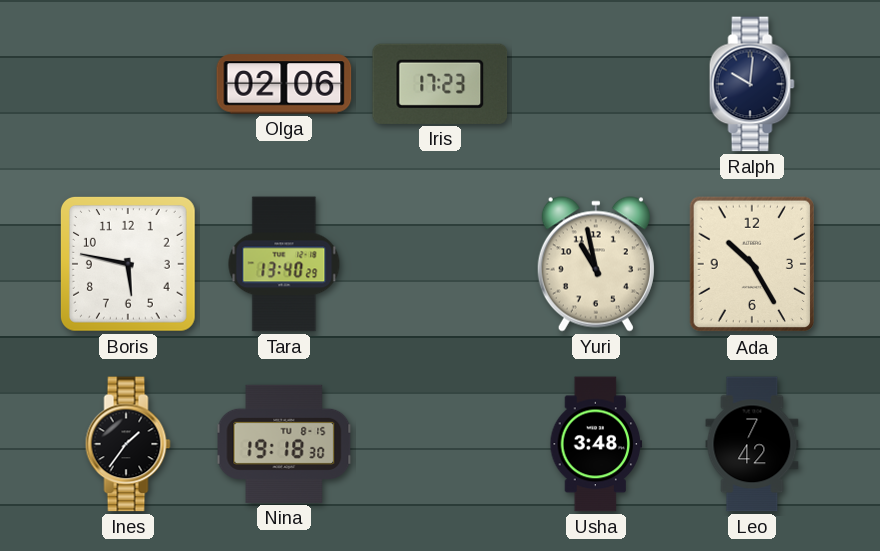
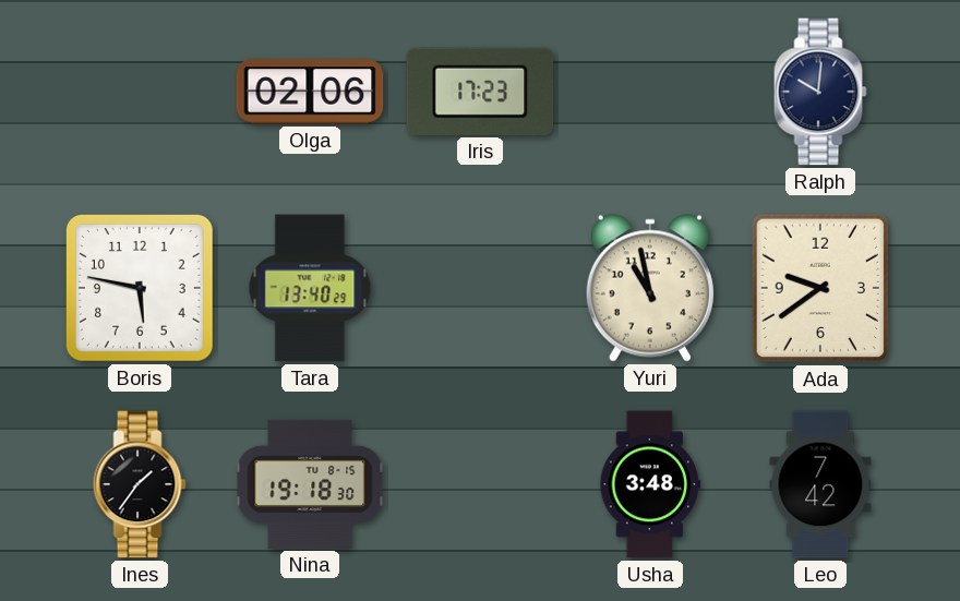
Ada: 10:25 -> 9:39
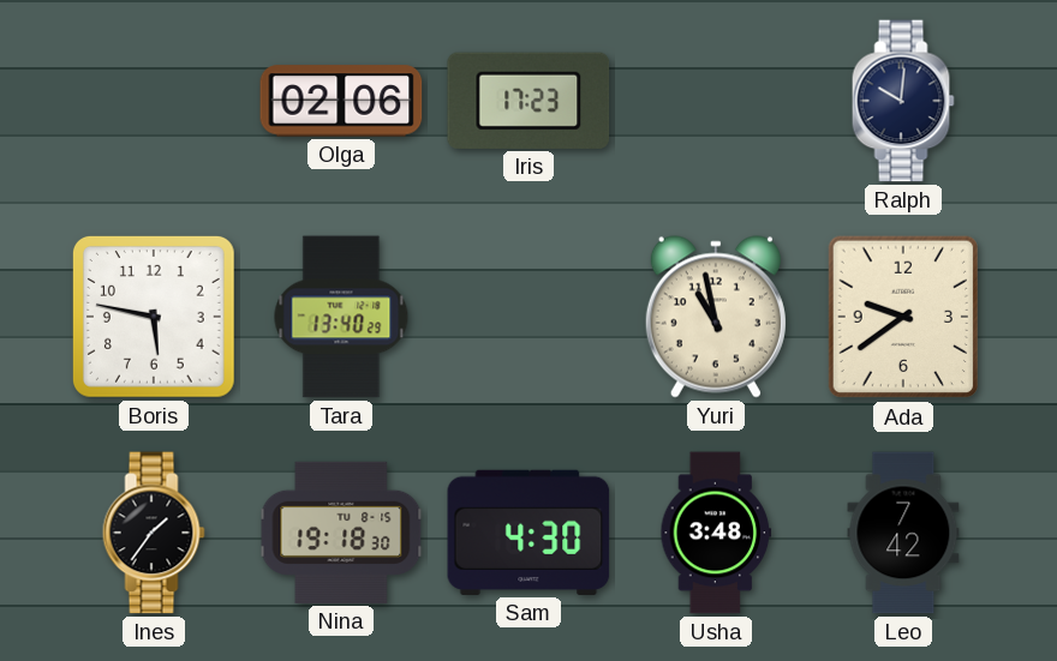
Sam: none -> 4:30
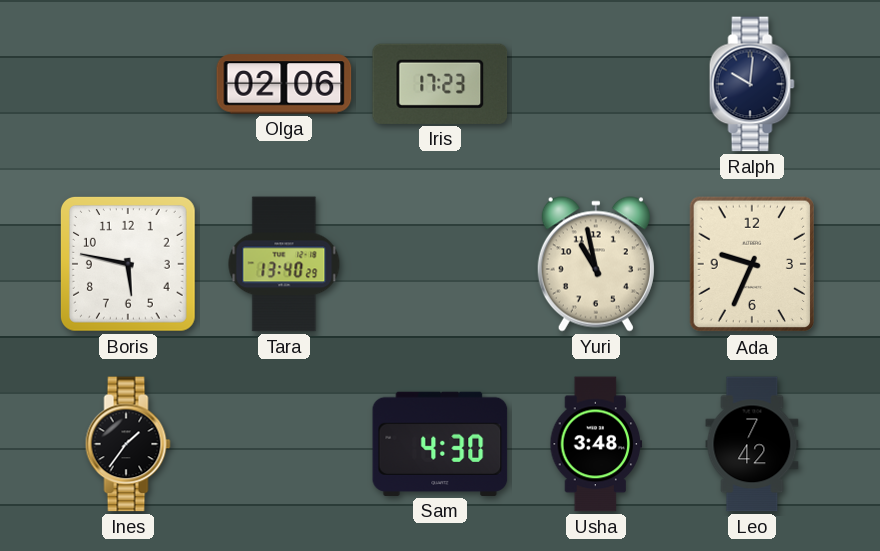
Ada: 9:39 -> 9:34
Nina: 19:18 -> none
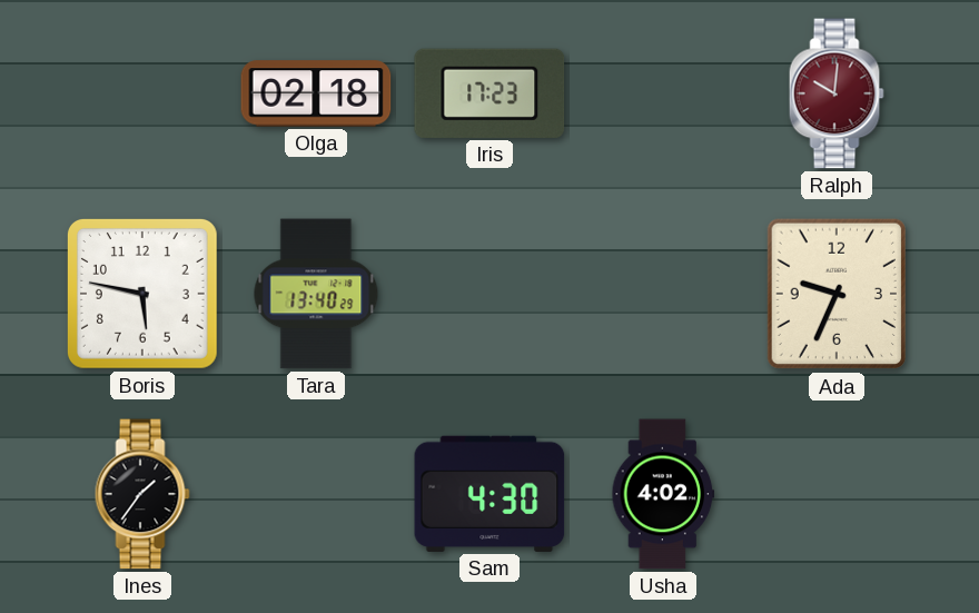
Olga: 02:06 -> 02:18
Ralph dial: navy -> burgundy
Yuri: 10:58 -> none
Usha: 3:48 -> 4:02
Leo: 7:42 -> none
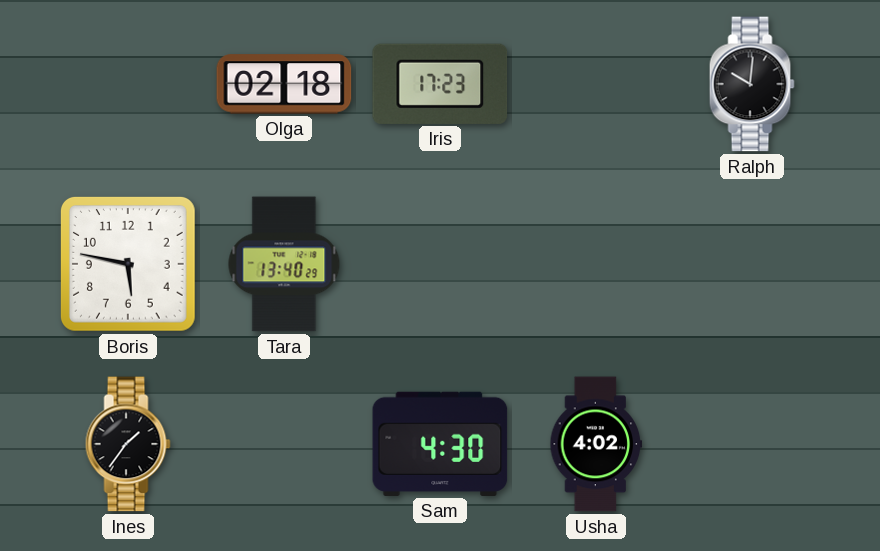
Ralph dial: burgundy -> black
Ada: 9:34 -> none
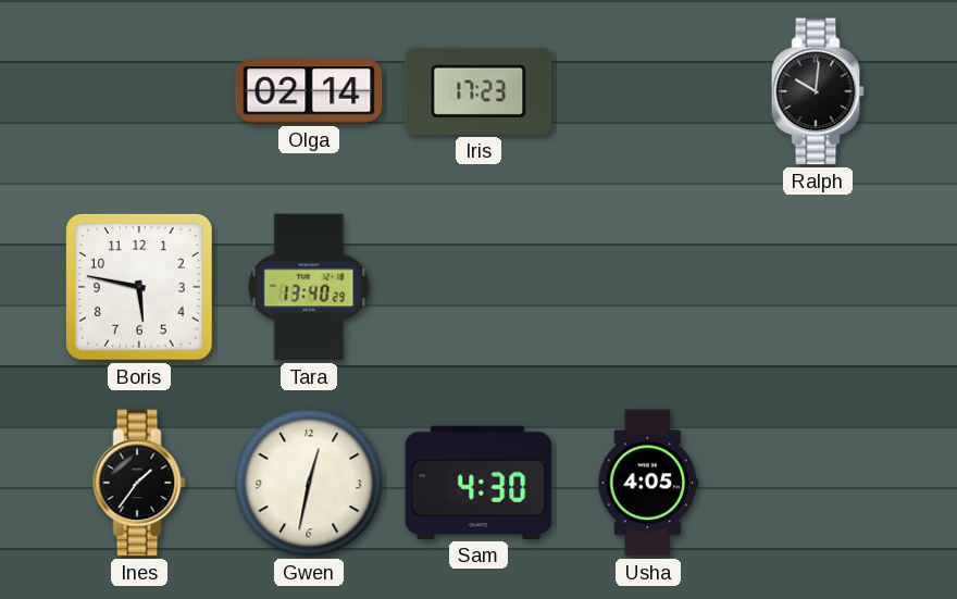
Olga: 02:18 -> 02:14
Gwen: none -> 12:32
Usha: 4:02 -> 4:05
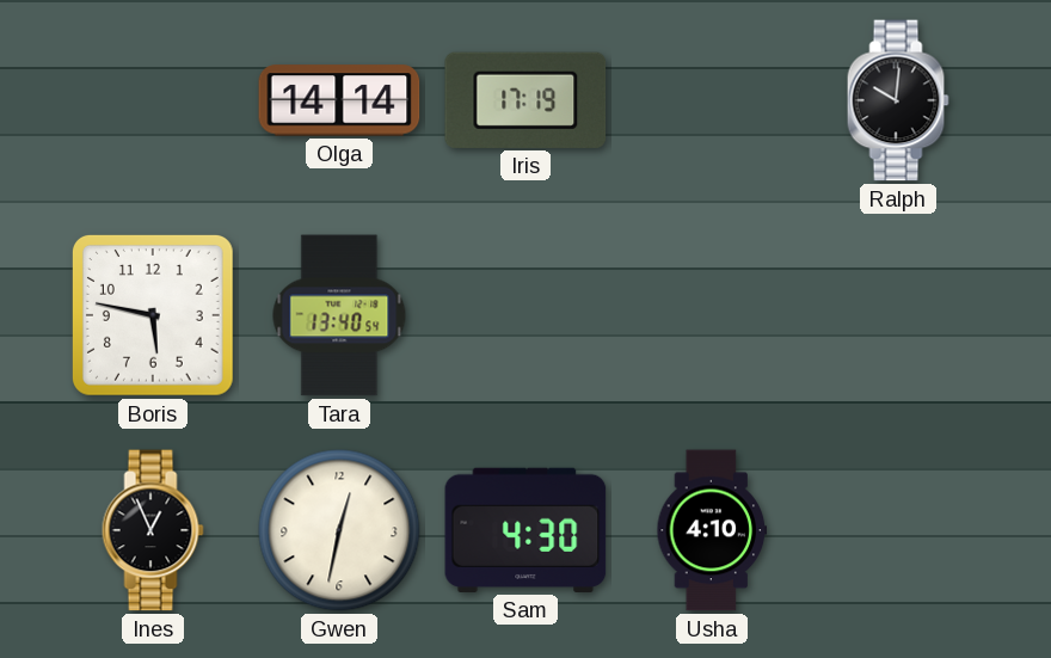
Olga: 02:14 -> 14:14
Iris: 17:23 -> 17:19
Tara: 13:40:29 -> 13:40:54
Ines: 1:36 -> 12:56
Usha: 4:05 -> 4:10
